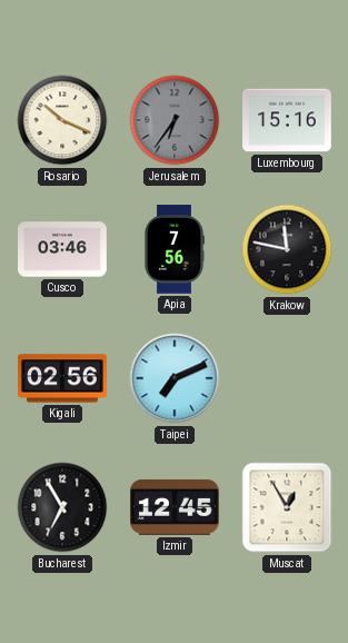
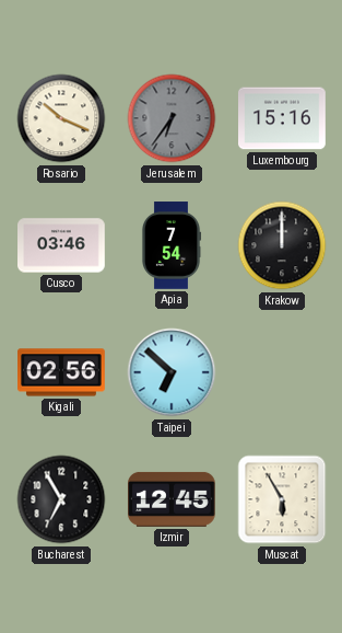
Apia: 7:56 -> 7:54
Krakow: 11:47 -> 12:00
Taipei: 7:11 -> 6:52
Muscat: 12:55 -> 5:55
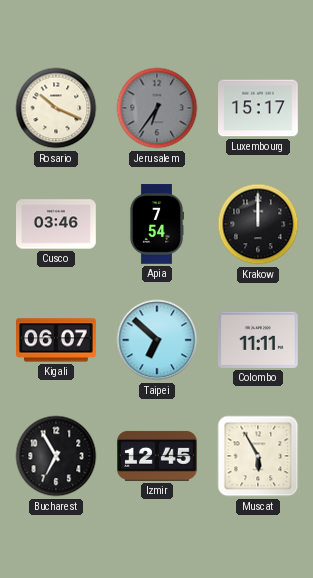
Luxembourg: 15:16 -> 15:17
Kigali: 02:56 -> 06:07
Colombo: none -> 11:11
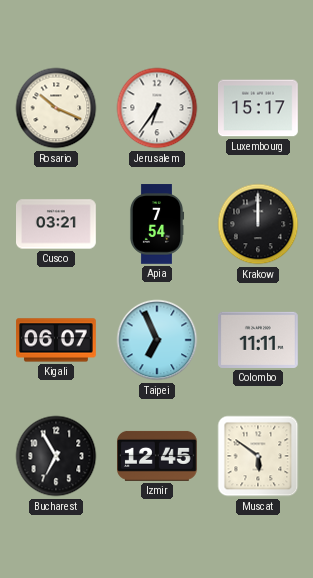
Jerusalem dial: grey -> white
Cusco: 03:46 -> 03:21
Taipei: 6:52 -> 6:56
Muscat: 5:55 -> 5:51
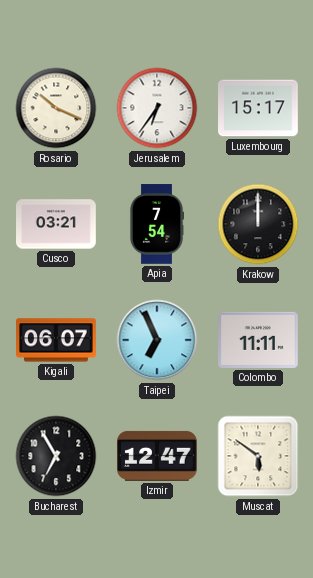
Izmir: 12:45 -> 12:47
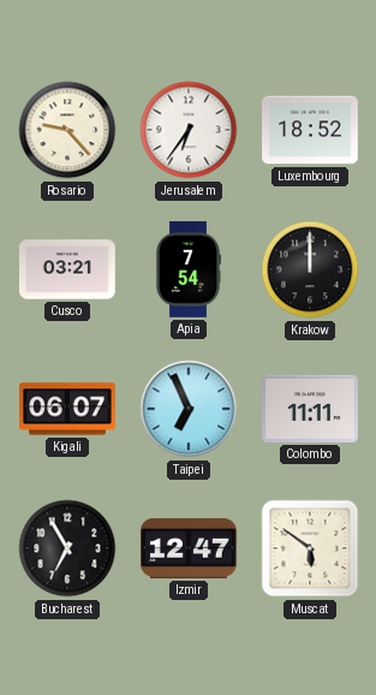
Rosario: 10:19 -> 9:23
Luxembourg: 15:17 -> 18:52
